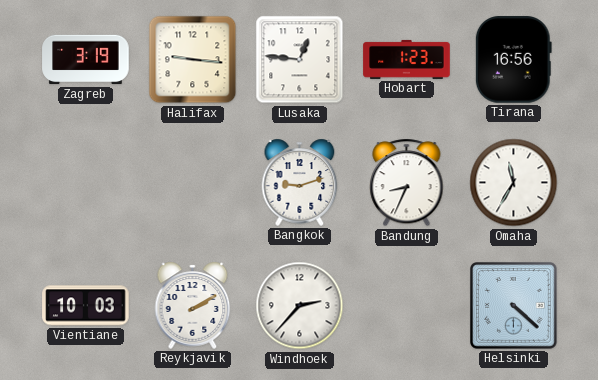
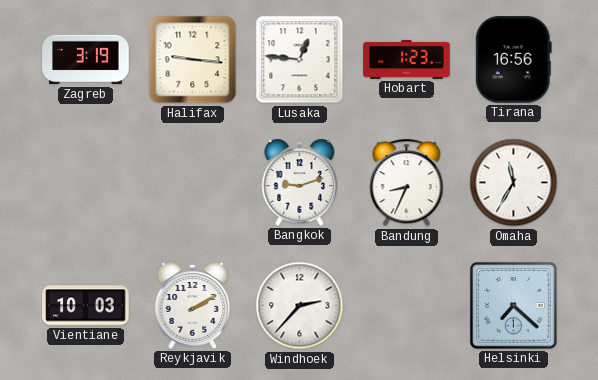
Helsinki: 4:22 -> 7:22
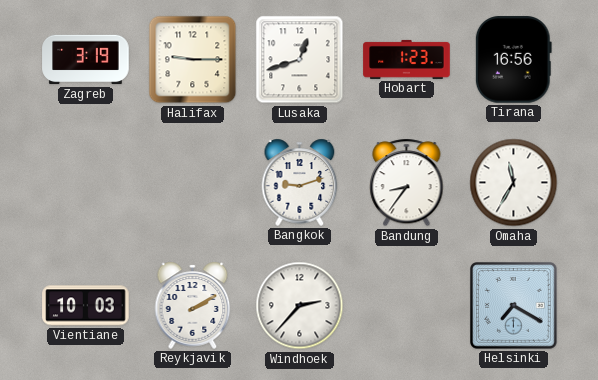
Halifax: 9:16 -> 9:15
Lusaka: 12:46 -> 12:42
Bandung: 8:34 -> 8:36
Helsinki: 7:22 -> 7:20
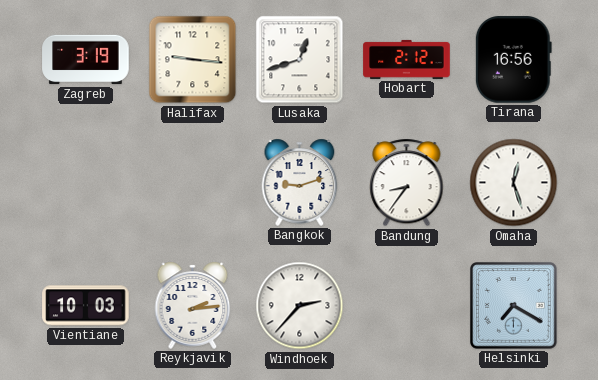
Halifax: 9:15 -> 9:16
Hobart: 1:23 -> 2:12
Omaha: 11:35 -> 12:27
Reykjavik: 2:10 -> 2:14
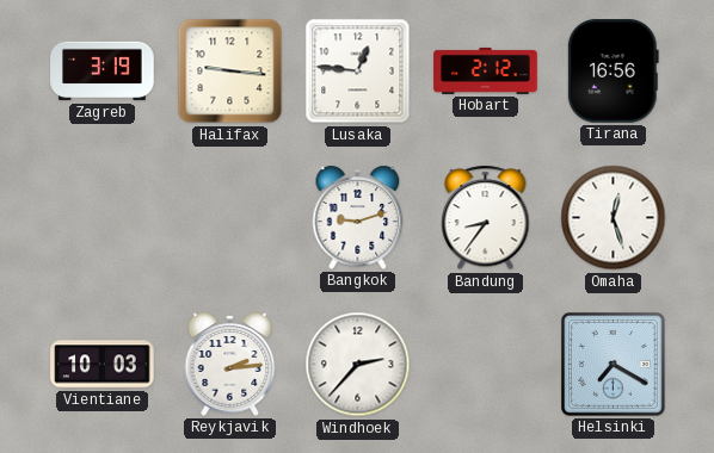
Lusaka: 12:42 -> 12:46
